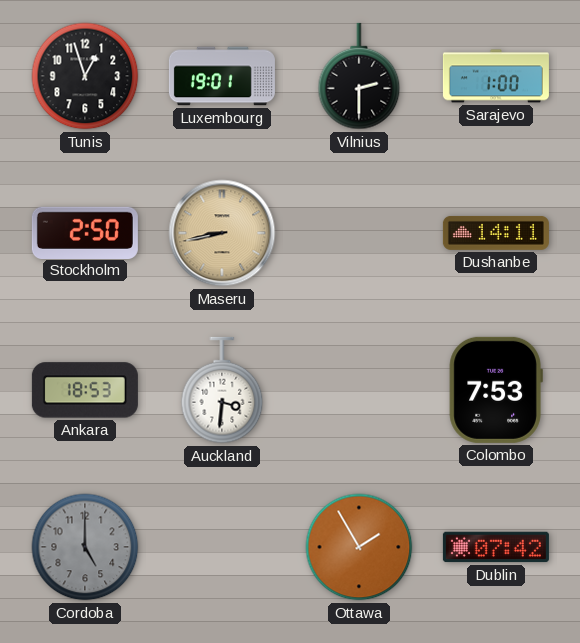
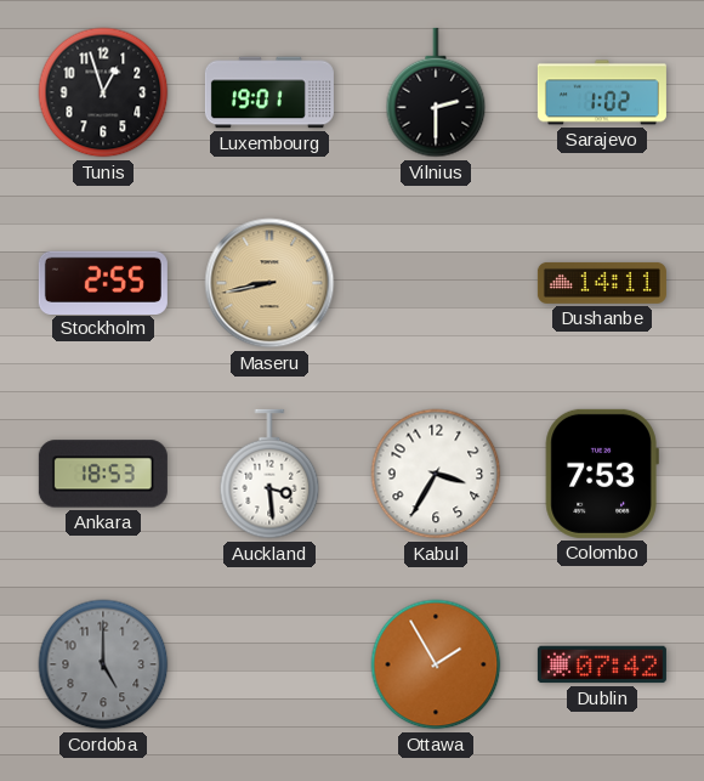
Sarajevo: 1:00 -> 1:02
Stockholm: 2:50 -> 2:55
Auckland: 3:31 -> 3:29
Kabul: none -> 3:35
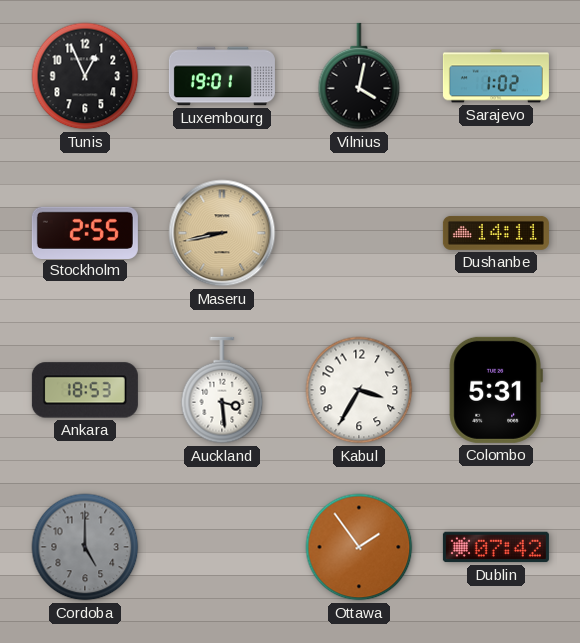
Tunis: 12:57 -> 12:56
Vilnius: 2:30 -> 4:02
Colombo: 7:53 -> 5:31
Ottawa: 1:55 -> 1:54
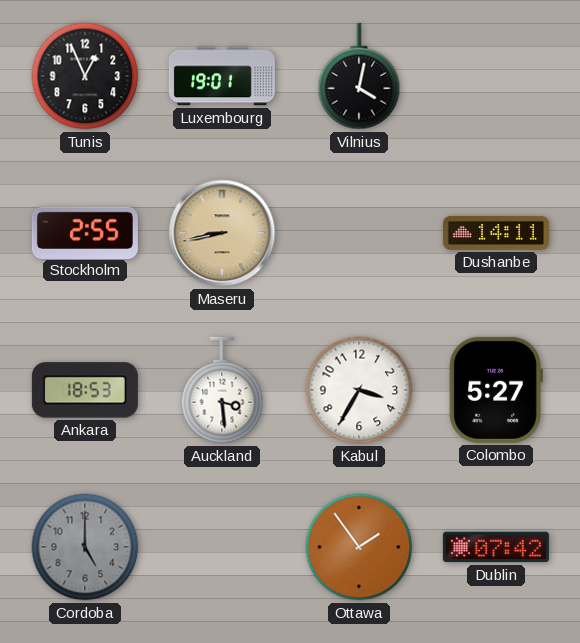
Sarajevo: 1:02 -> none
Colombo: 5:31 -> 5:27
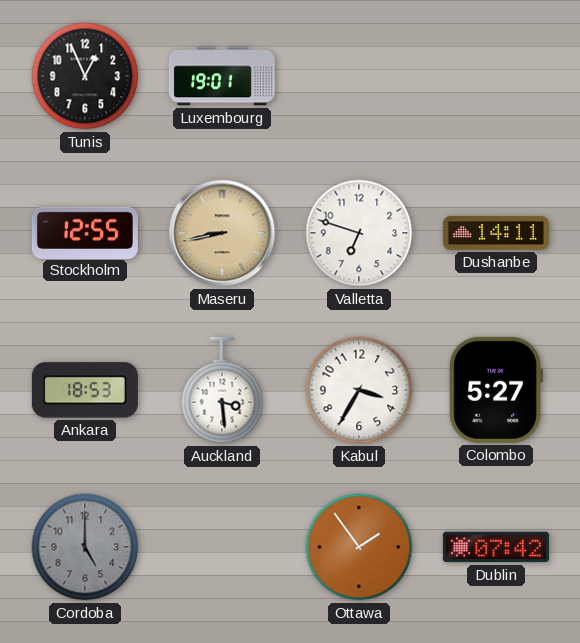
Vilnius: 4:02 -> none
Stockholm: 2:55 -> 12:55
Valletta: none -> 6:48
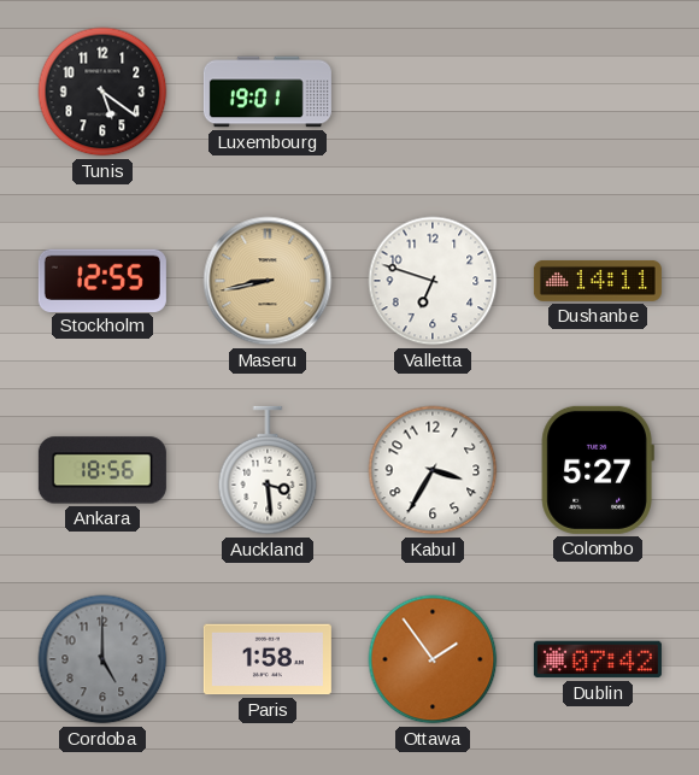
Tunis: 12:56 -> 5:21
Ankara: 18:53 -> 18:56
Paris: none -> 1:58
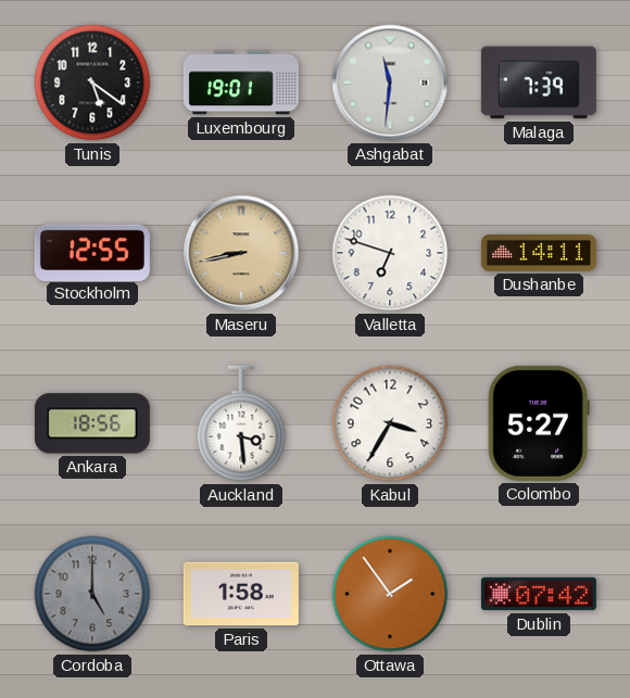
Ashgabat: none -> 11:31
Malaga: none -> 7:39
